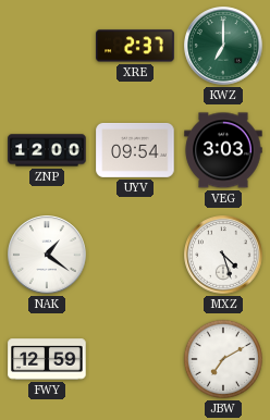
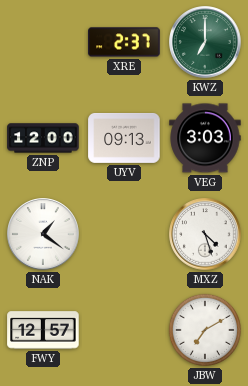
UYV: 09:54 -> 09:13
FWY: 12:59 -> 12:57
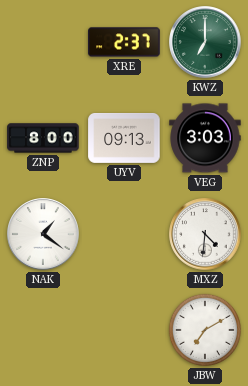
ZNP: 12:00 -> 8:00
MXZ: 4:27 -> 4:31
FWY: 12:57 -> none
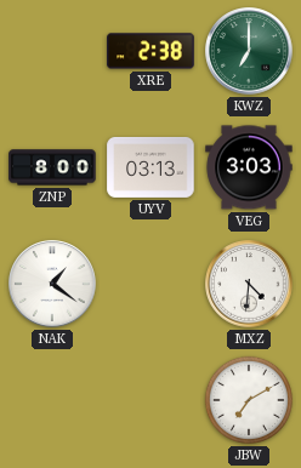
XRE: 2:37 -> 2:38
UYV: 09:13 -> 03:13
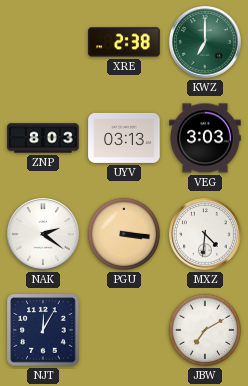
ZNP: 8:00 -> 8:03
NAK: 1:21 -> 2:21
PGU: none -> 3:16
NJT: none -> 12:05
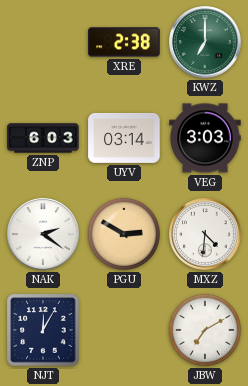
ZNP: 8:03 -> 6:03
UYV: 03:13 -> 03:14
PGU: 3:16 -> 2:50
